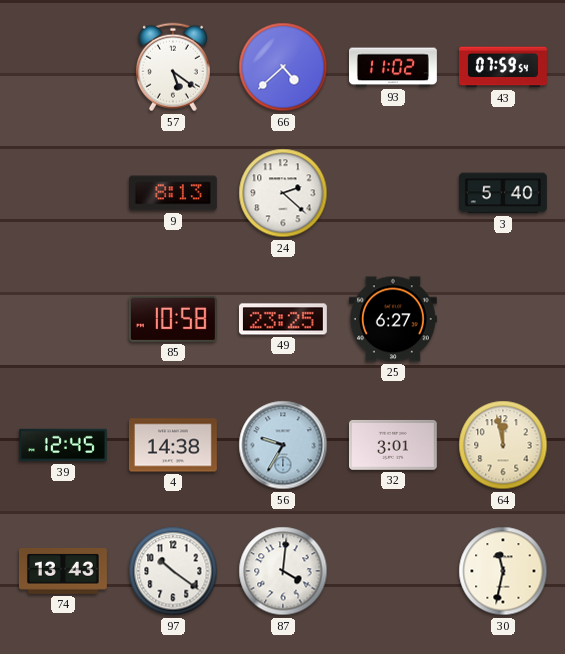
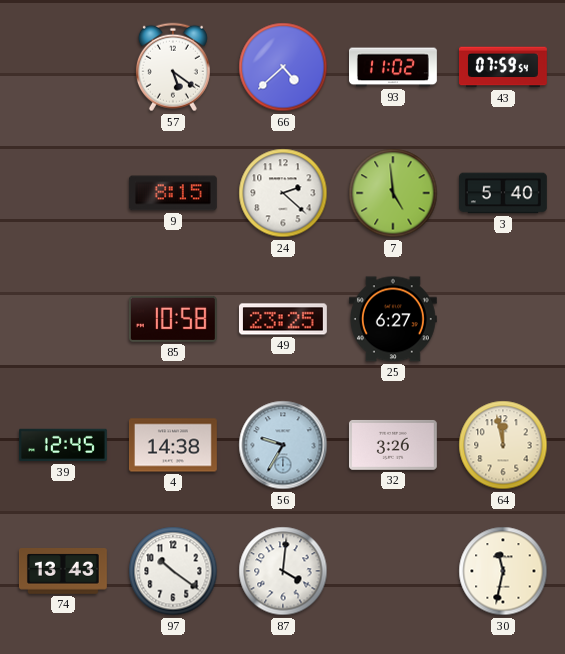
9: 8:13 -> 8:15
7: none -> 4:59
32: 3:01 -> 3:26
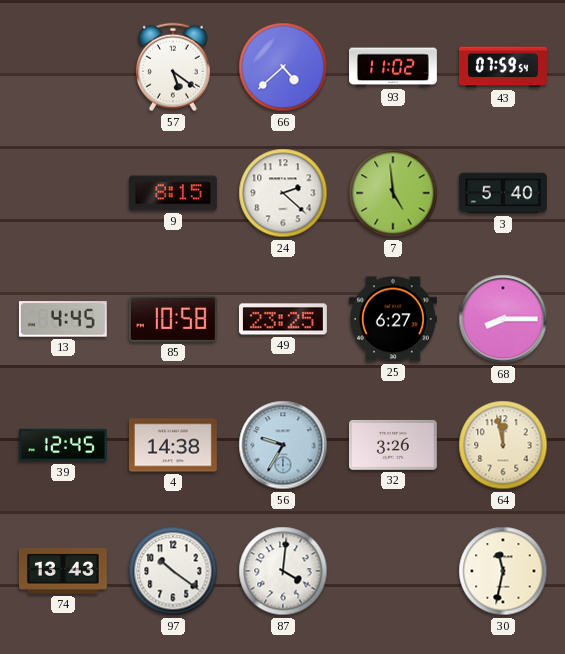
13: none -> 4:45
68: none -> 8:15
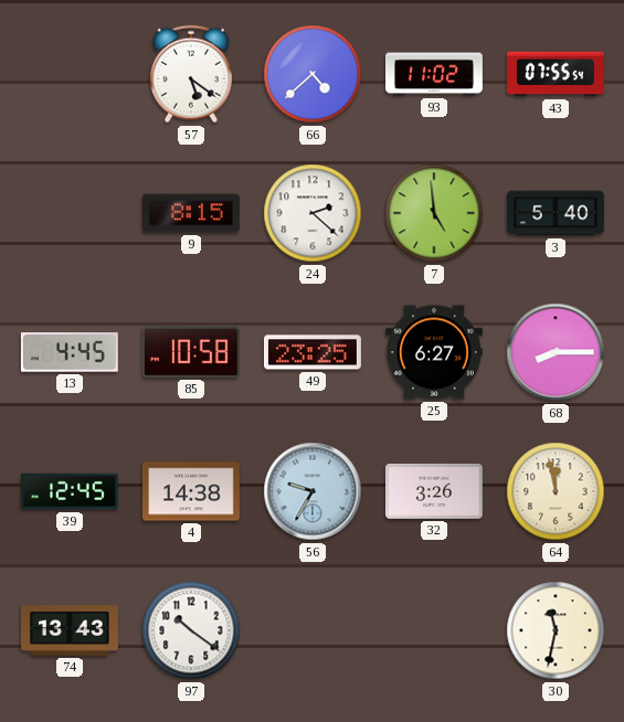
43: 07:59 -> 07:55
87: 4:01 -> none
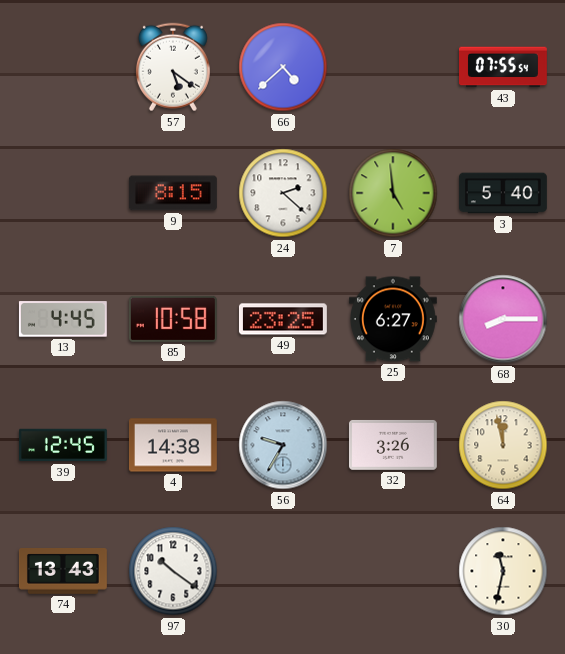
93: 11:02 -> none
